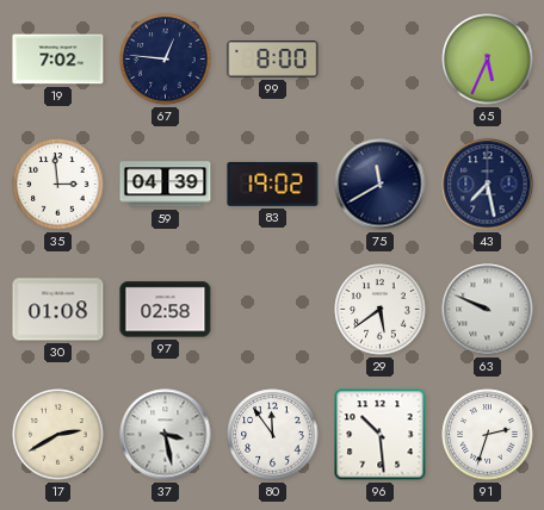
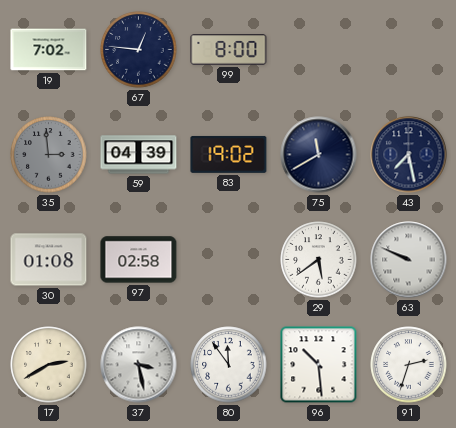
65: 5:34 -> none
35 dial: white -> grey
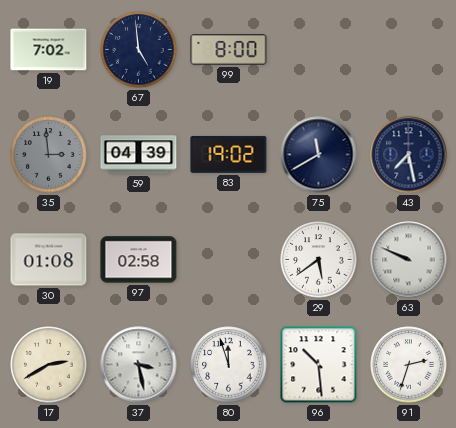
67: 12:46 -> 4:59
80: 11:54 -> 11:57
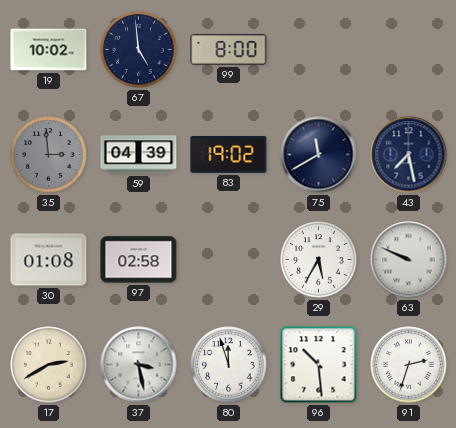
19: 7:02 -> 10:02
29: 5:39 -> 5:35
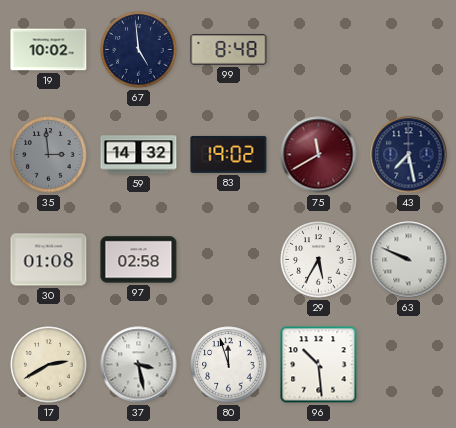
99: 8:00 -> 8:48
59: 04:39 -> 14:32
75 dial: navy -> burgundy
91: 2:33 -> none
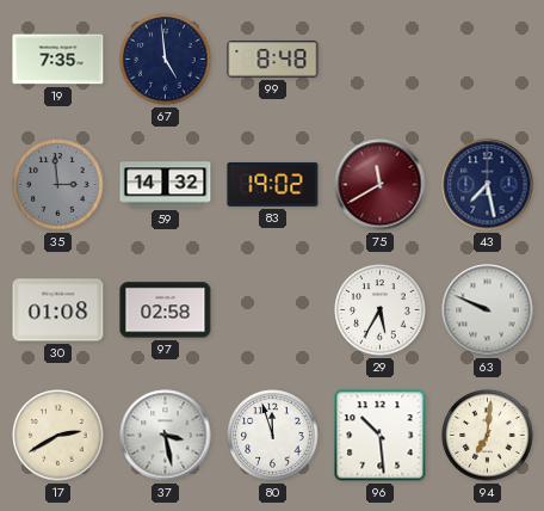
19: 10:02 -> 7:35
94: none -> 7:01
